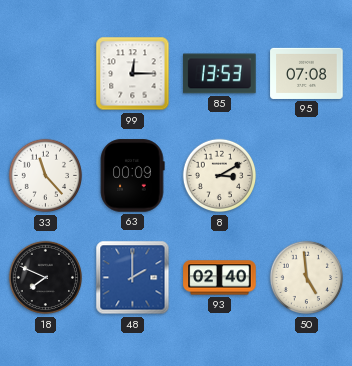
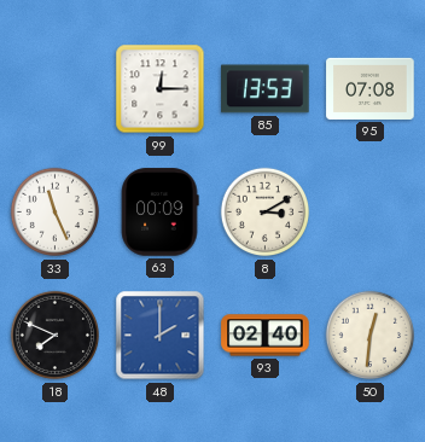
33: 11:23 -> 11:26
50: 4:59 -> 12:31
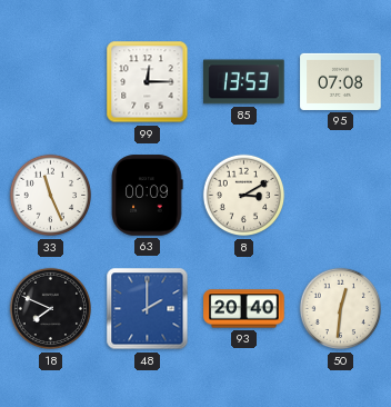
93: 02:40 -> 20:40
